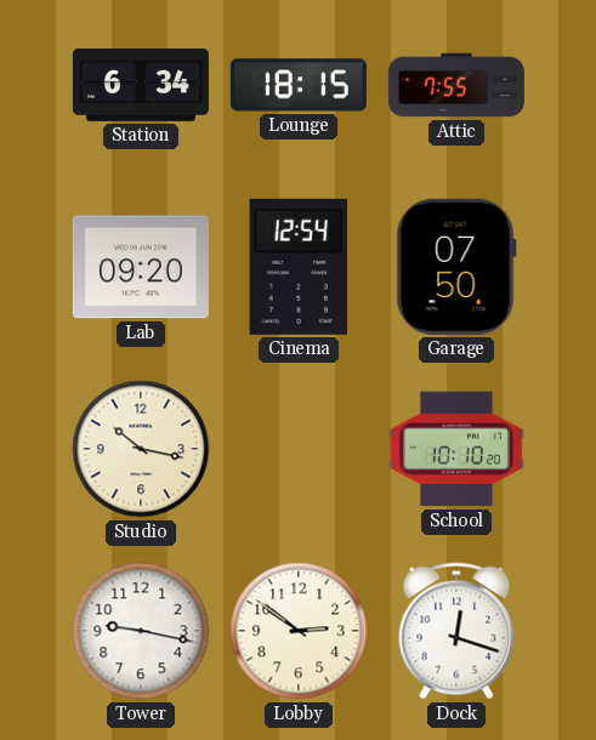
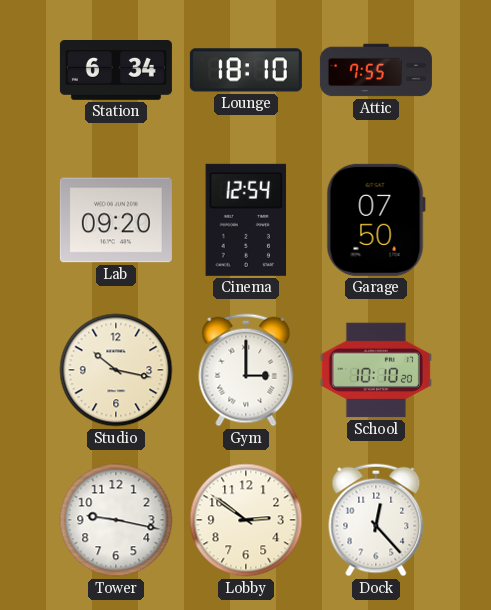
Lounge: 18:15 -> 18:10
Gym: none -> 3:00
Dock: 12:18 -> 12:23
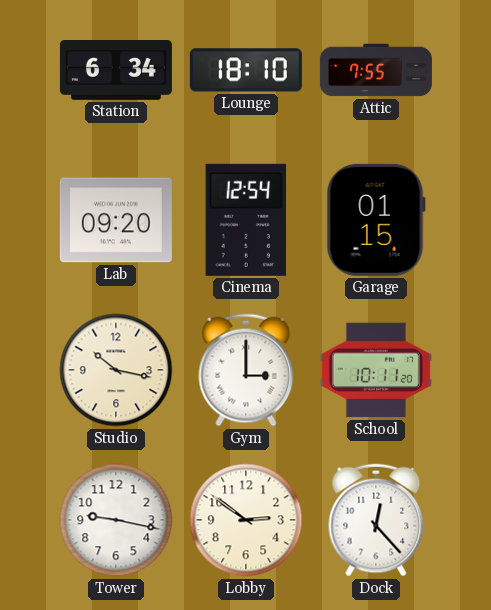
Garage: 07:50 -> 01:15
School: 10:10 -> 10:11
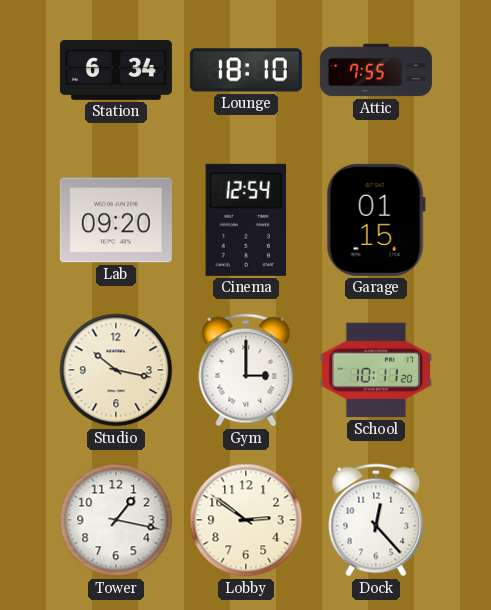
Tower: 9:17 -> 1:17
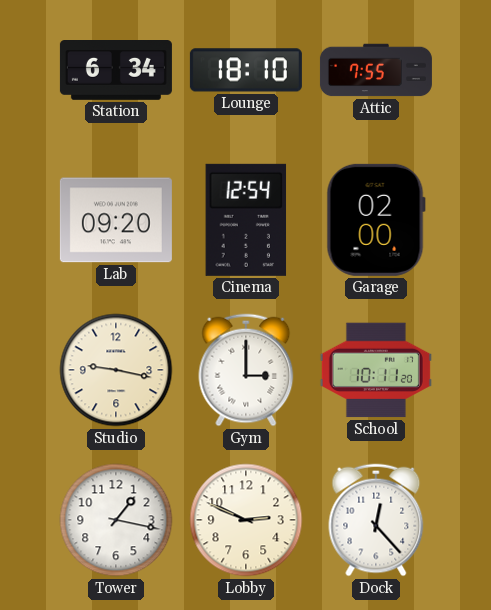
Garage: 01:15 -> 02:00
Studio: 10:17 -> 9:17
Lobby: 2:51 -> 2:49
